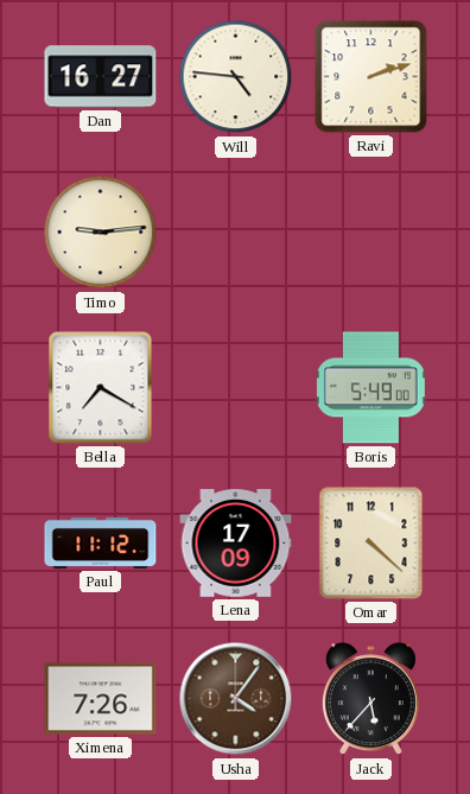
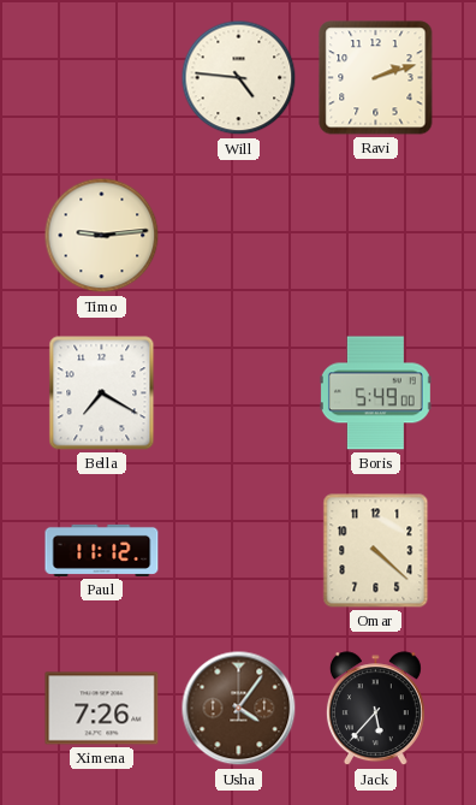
Dan: 16:27 -> none
Lena: 17:09 -> none
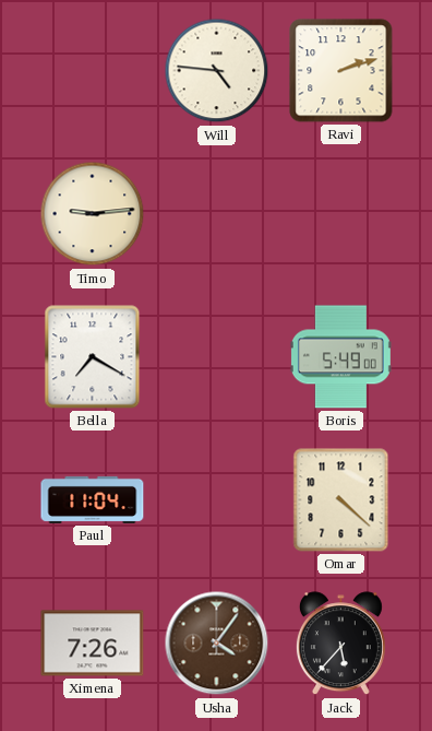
Paul: 11:12 -> 11:04
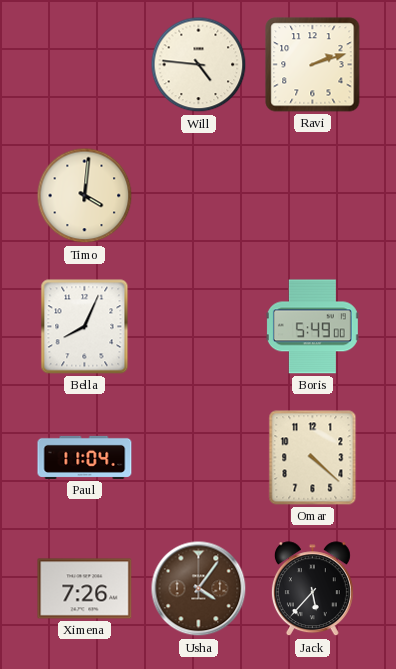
Timo: 9:14 -> 4:01
Bella: 7:20 -> 8:04
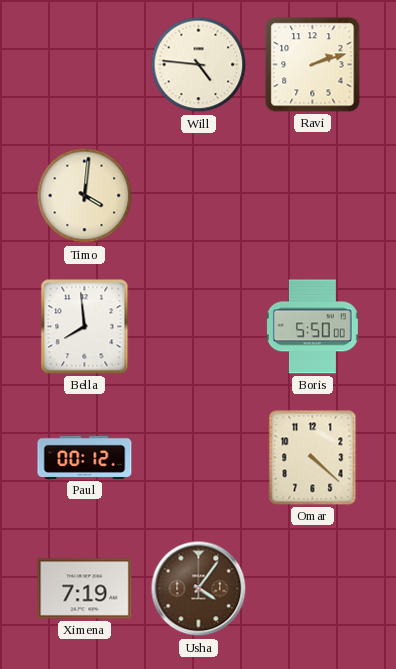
Bella: 8:04 -> 7:59
Boris: 5:49 -> 5:50
Paul: 11:04 -> 00:12
Ximena: 7:26 -> 7:19
Jack: 5:37 -> none
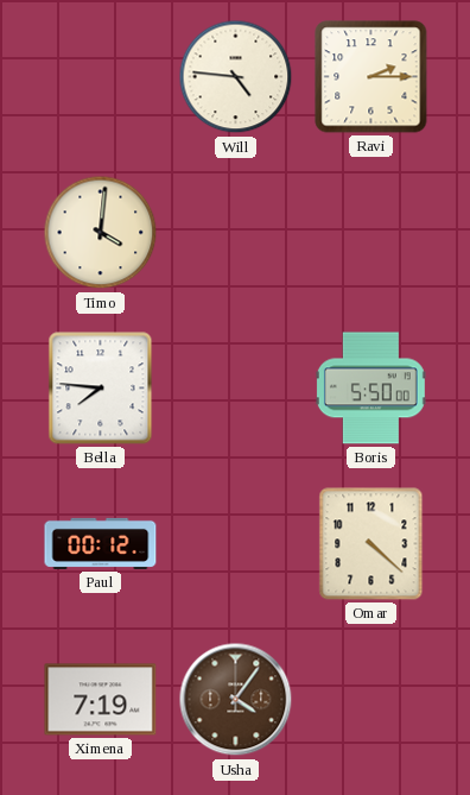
Ravi: 2:12 -> 2:15
Bella: 7:59 -> 7:46
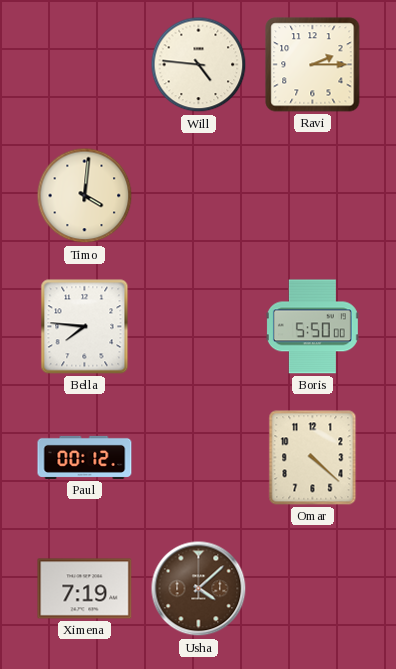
Usha: 4:06 -> 4:08
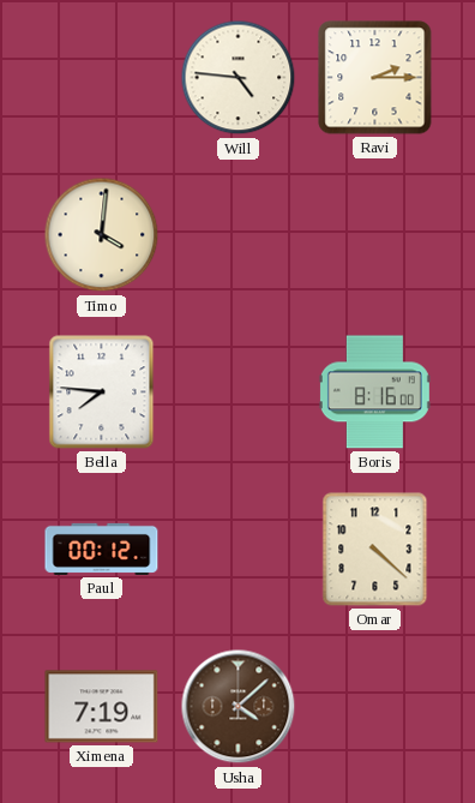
Boris: 5:50 -> 8:16
